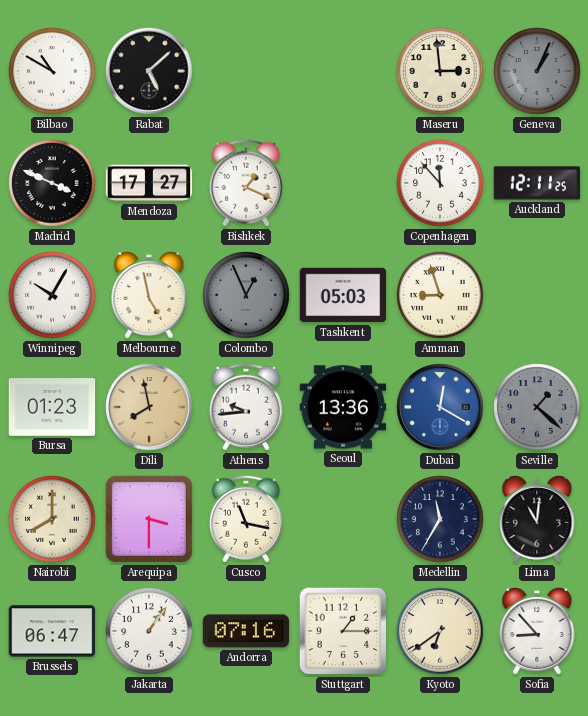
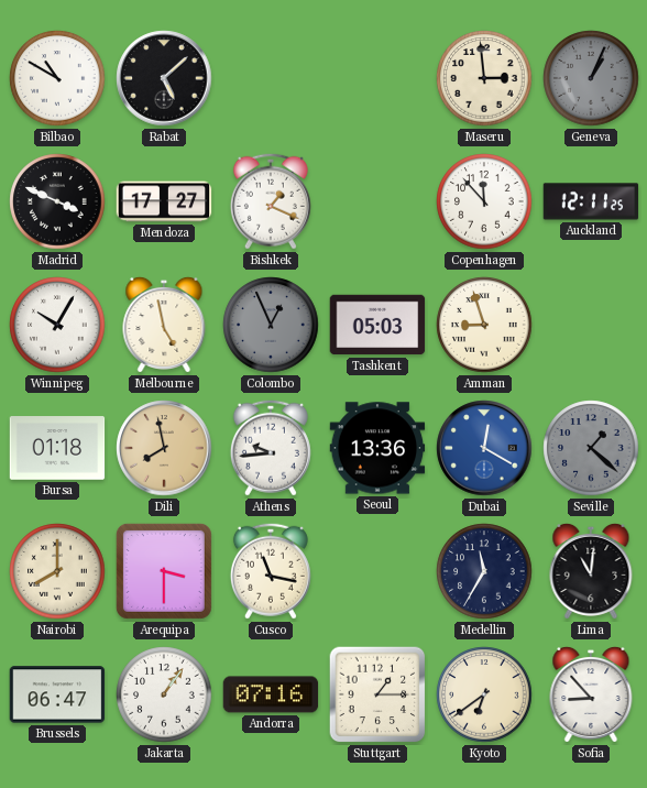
Bursa: 01:23 -> 01:18
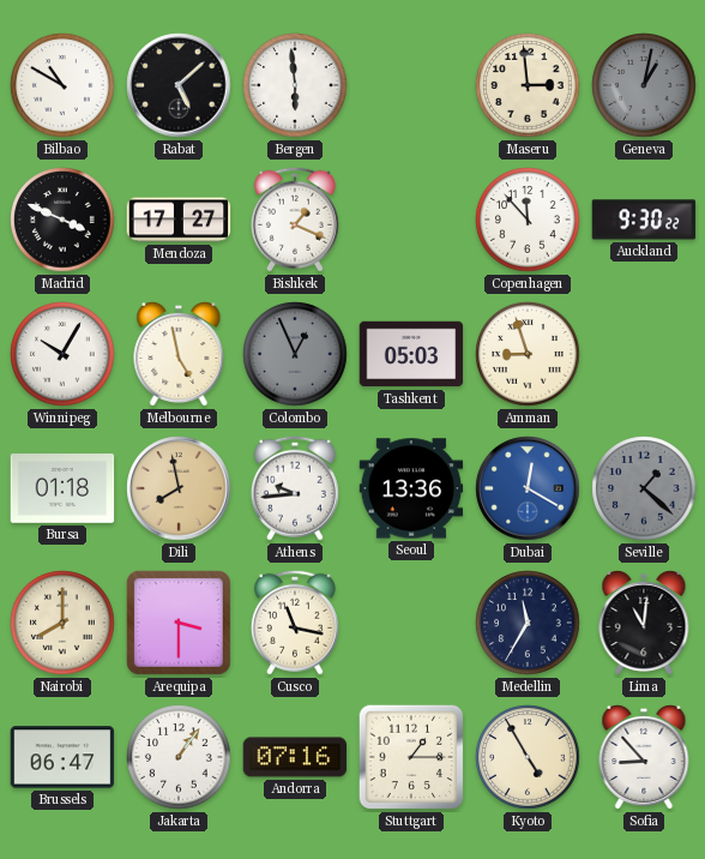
Bergen: none -> 5:59
Geneva: 1:04 -> 1:02
Auckland: 12:11 -> 9:30
Kyoto: 6:39 -> 4:55
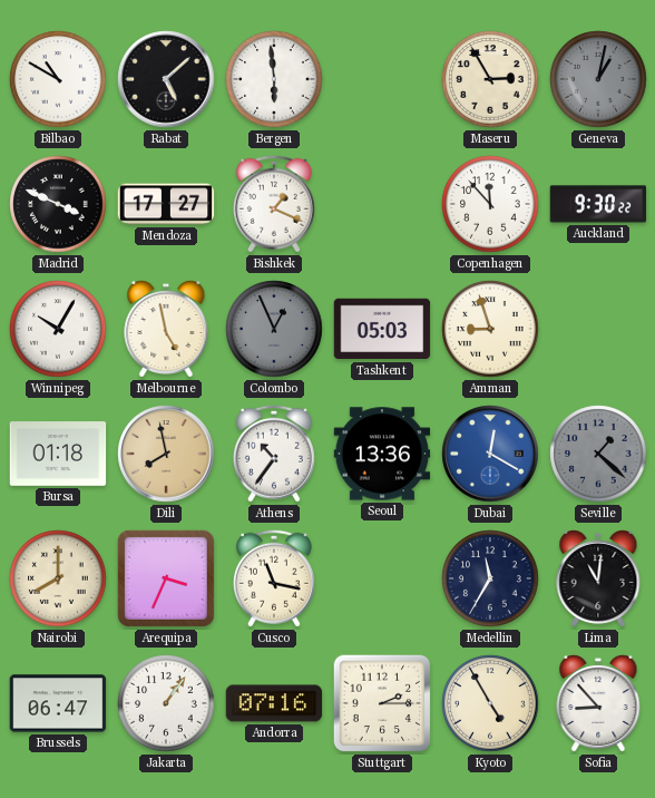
Maseru: 2:59 -> 2:55
Athens: 9:44 -> 10:36
Arequipa: 3:30 -> 3:34
Stuttgart: 1:15 -> 2:15
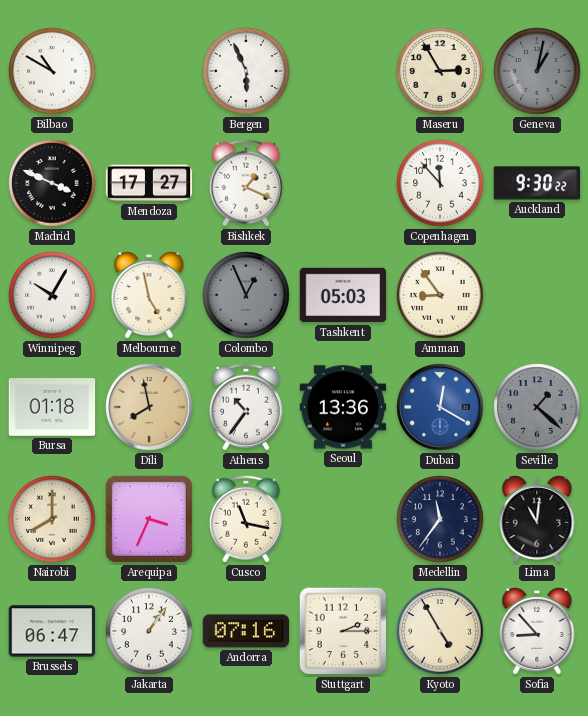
Rabat: 5:08 -> none
Bergen: 5:59 -> 5:56
Amman: 8:57 -> 8:54
Medellin: 11:35 -> 11:36
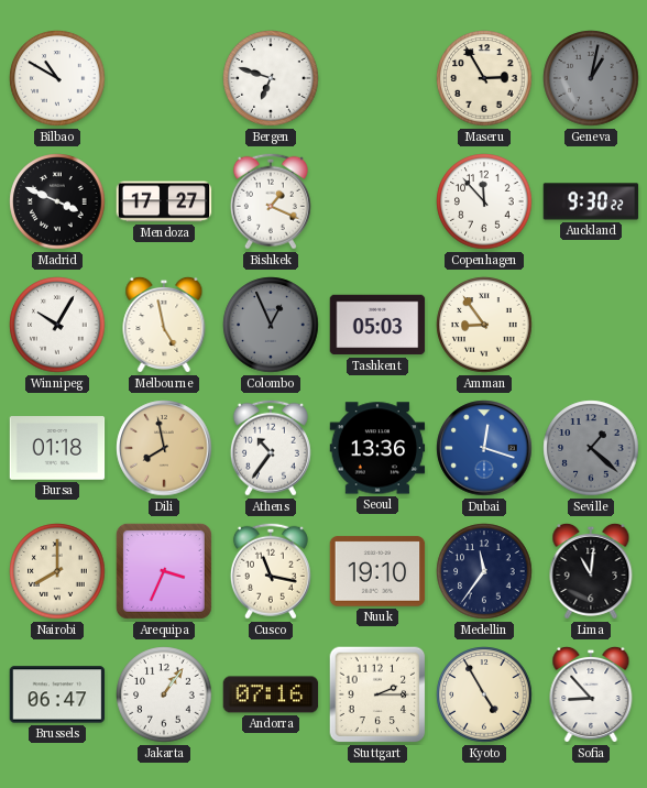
Bergen: 5:56 -> 6:48
Dubai: 12:20 -> 12:18
Nuuk: none -> 19:10
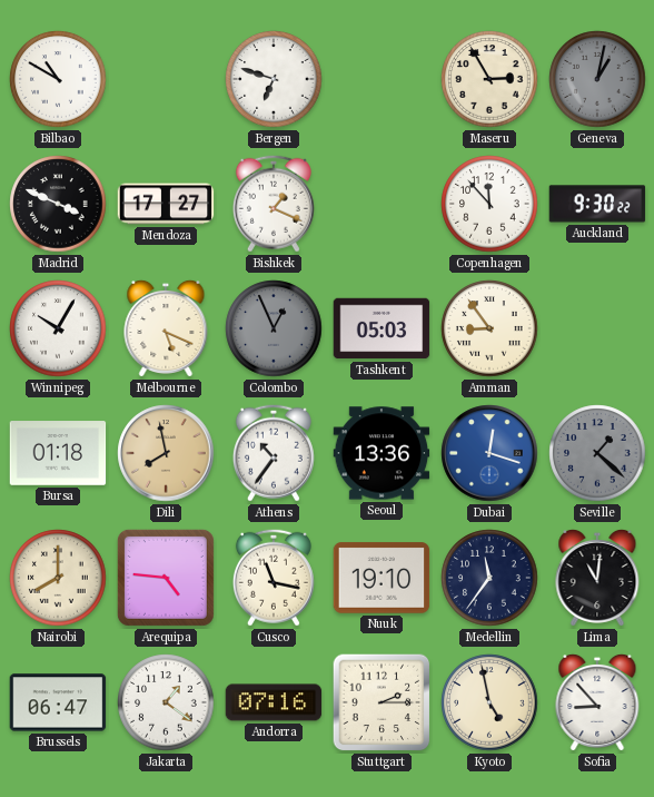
Melbourne: 4:58 -> 5:19
Arequipa: 3:34 -> 4:46
Jakarta: 1:06 -> 1:21
Kyoto: 4:55 -> 4:58
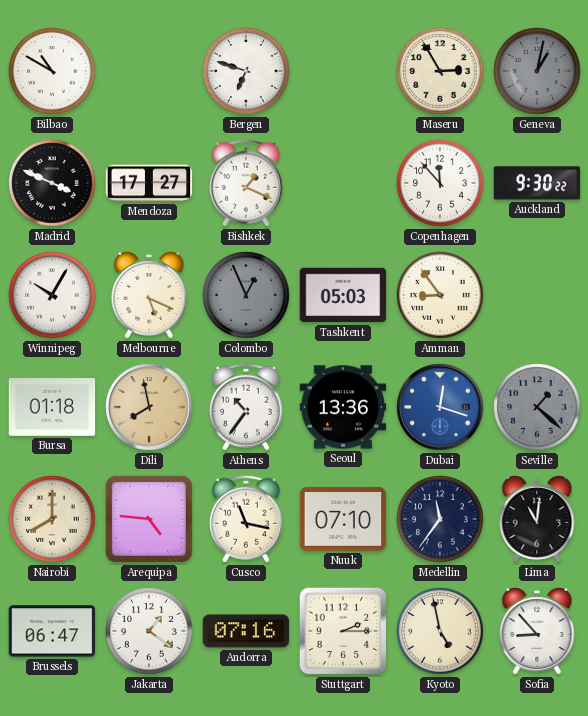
Nuuk: 19:10 -> 07:10
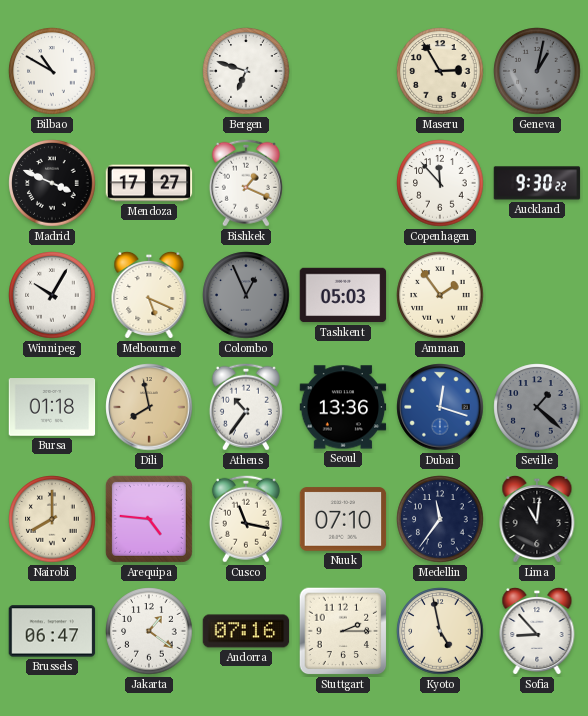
Amman: 8:54 -> 1:54
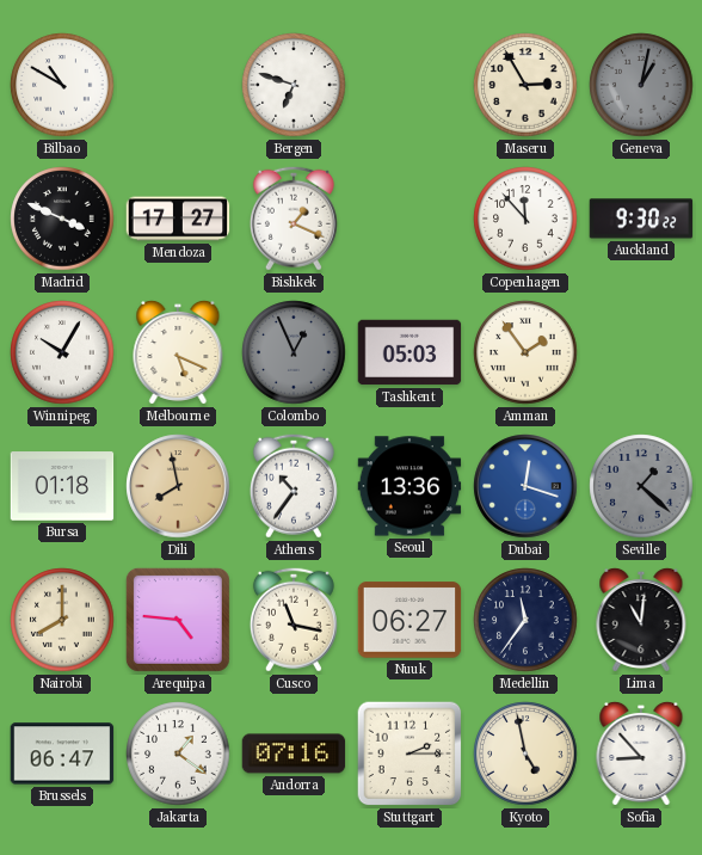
Nuuk: 07:10 -> 06:27
